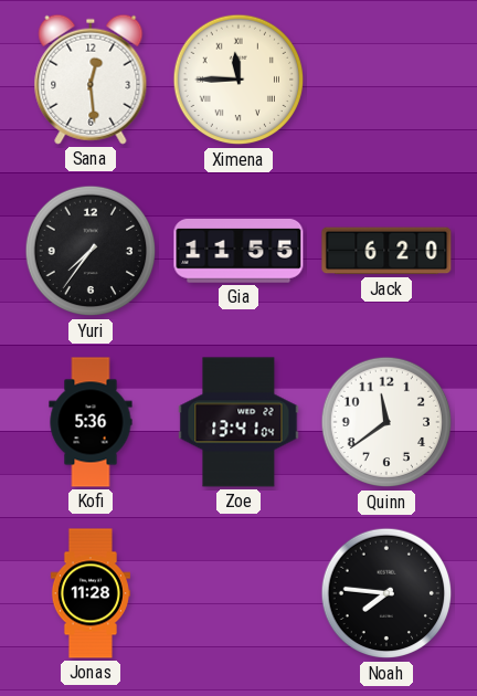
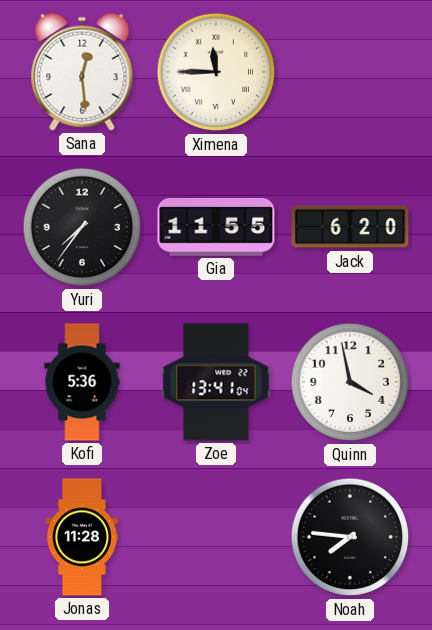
Quinn: 11:39 -> 3:58
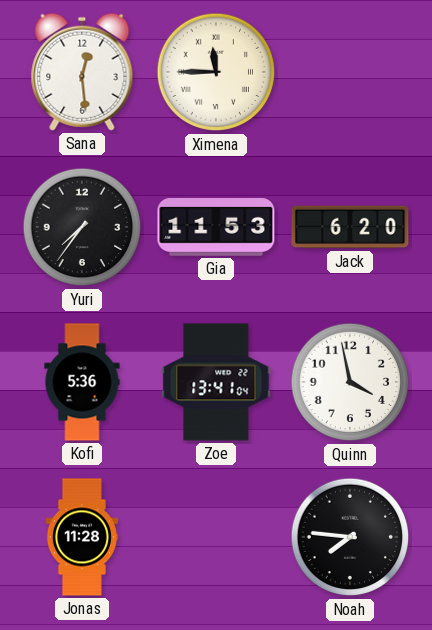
Gia: 11:55 -> 11:53
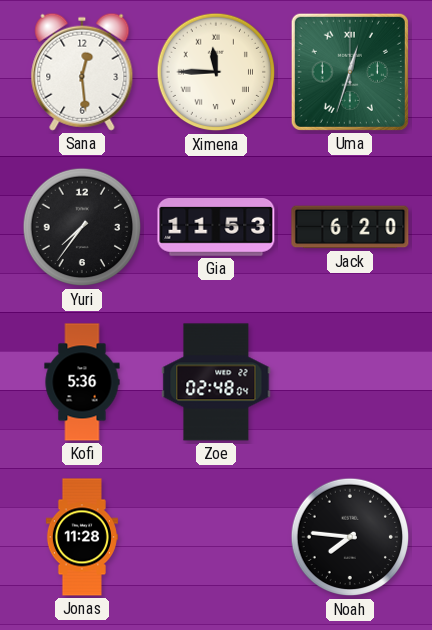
Uma: none -> 12:33
Zoe: 13:41 -> 02:48
Quinn: 3:58 -> none
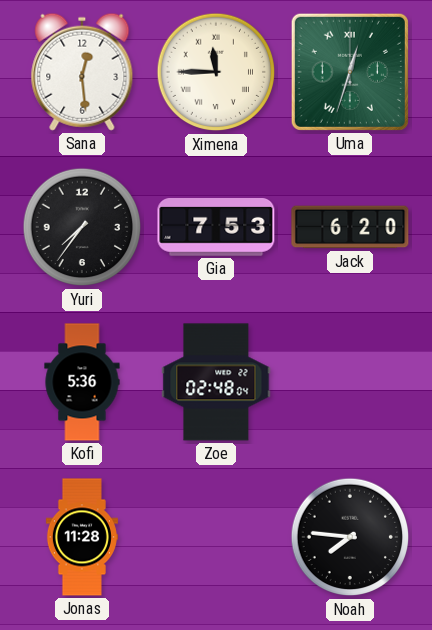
Gia: 11:53 -> 7:53
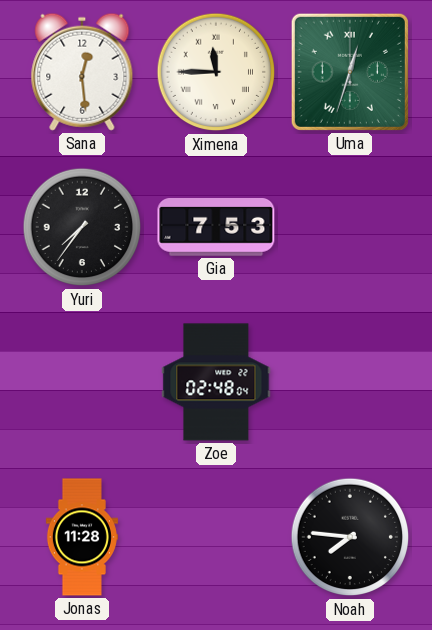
Jack: 6:20 -> none
Kofi: 5:36 -> none
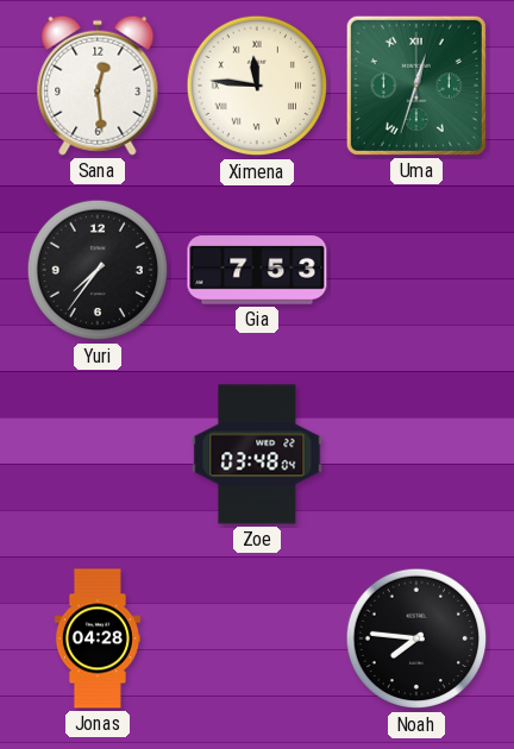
Ximena: 11:45 -> 11:46
Zoe: 02:48 -> 03:48
Jonas: 11:28 -> 04:28
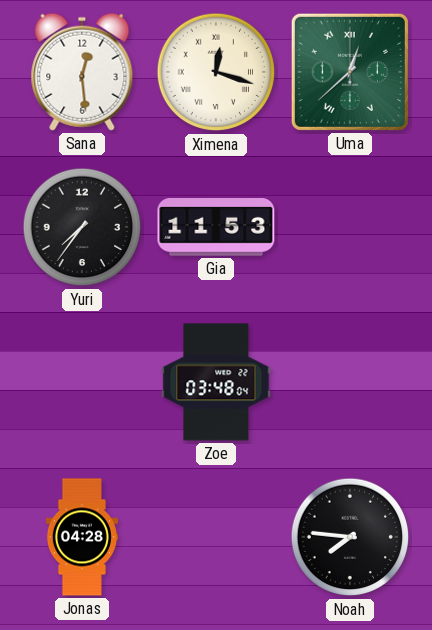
Ximena: 11:46 -> 12:18
Uma: 12:33 -> 12:38
Gia: 7:53 -> 11:53
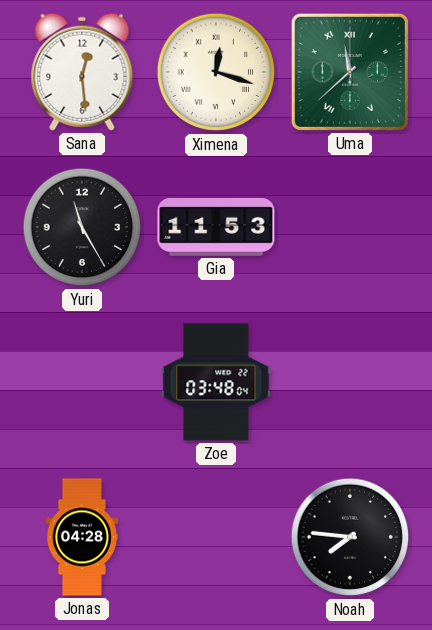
Uma: 12:38 -> 11:38
Yuri: 7:36 -> 11:25
